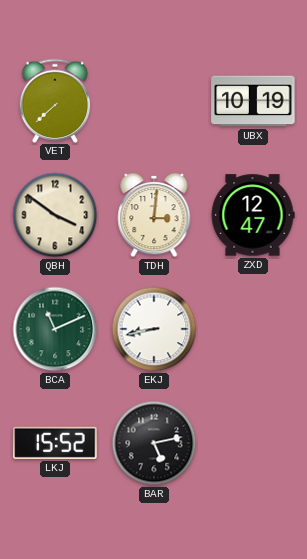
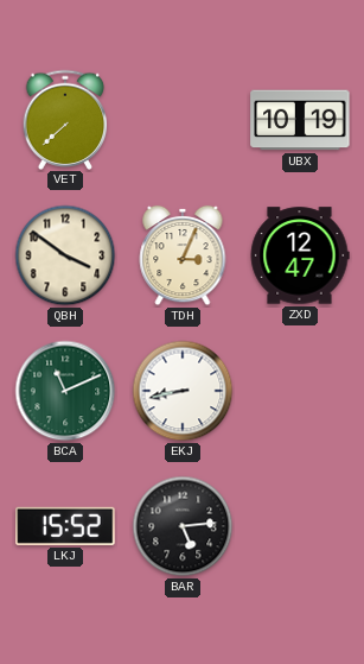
TDH: 3:01 -> 3:04
BAR: 5:13 -> 5:14
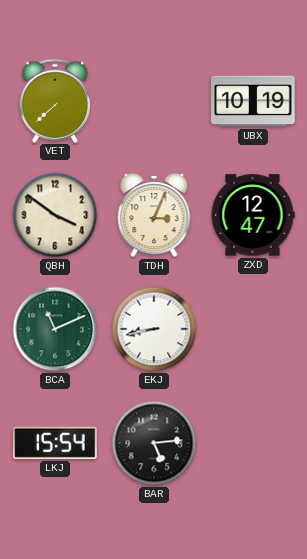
LKJ: 15:52 -> 15:54
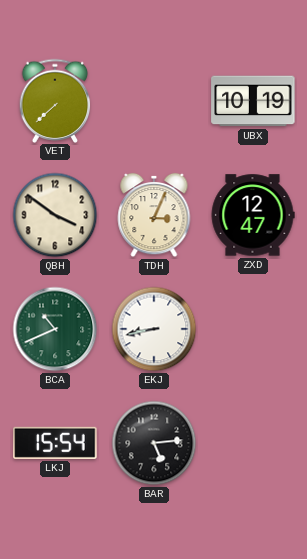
BCA: 11:11 -> 10:41
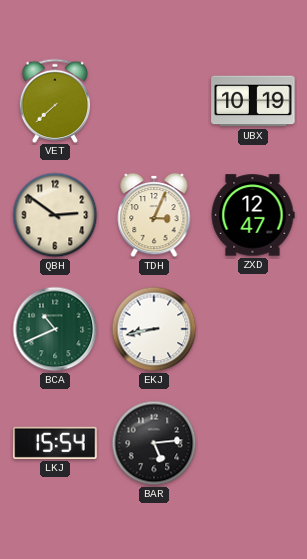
QBH: 3:51 -> 2:51
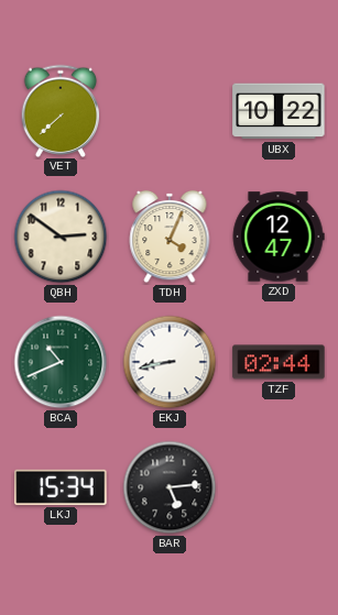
UBX: 10:19 -> 10:22
TDH: 3:04 -> 4:04
TZF: none -> 02:44
LKJ: 15:54 -> 15:34
